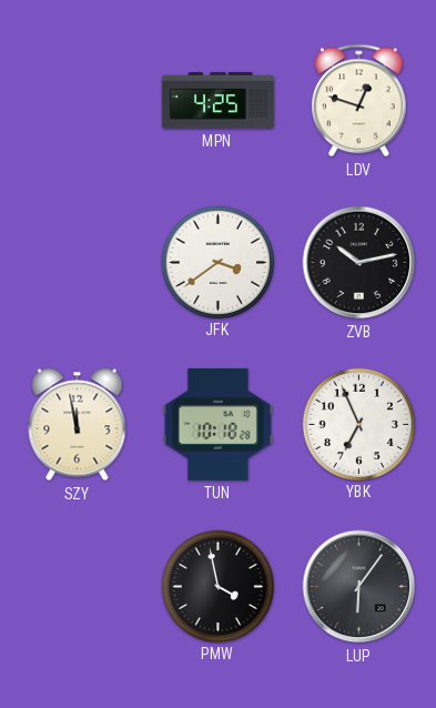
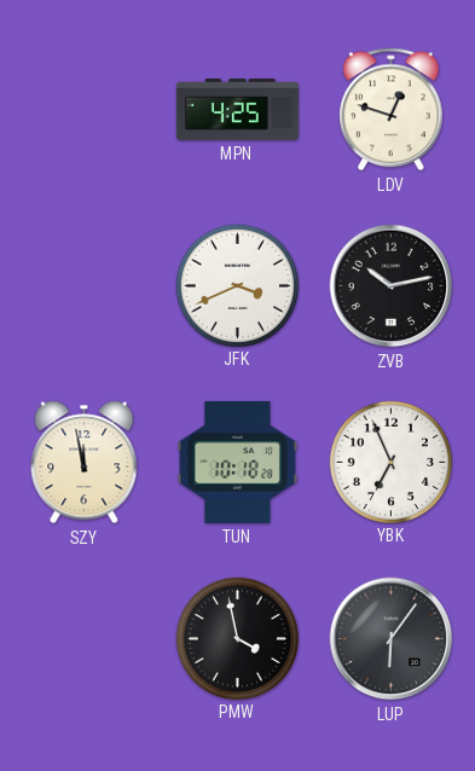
JFK: 3:39 -> 3:41
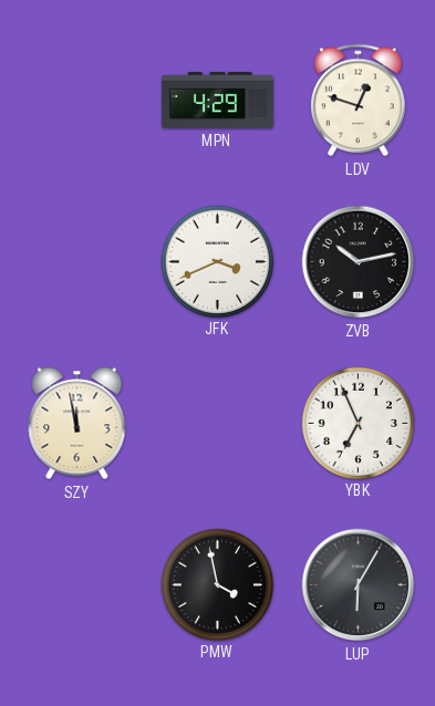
MPN: 4:25 -> 4:29
TUN: 10:18 -> none
LUP: 6:06 -> 6:05
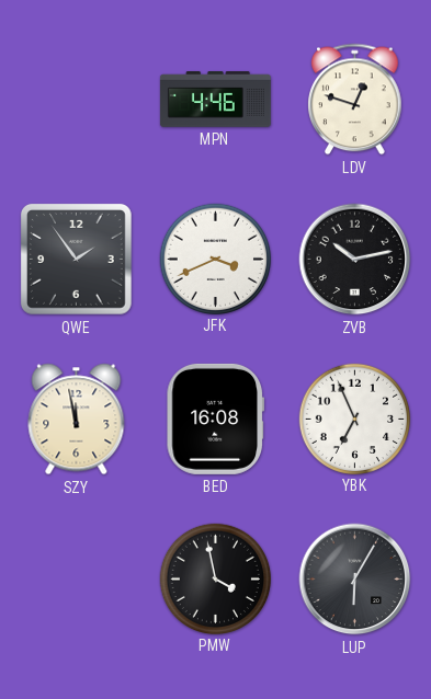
MPN: 4:29 -> 4:46
QWE: none -> 1:54
BED: none -> 16:08
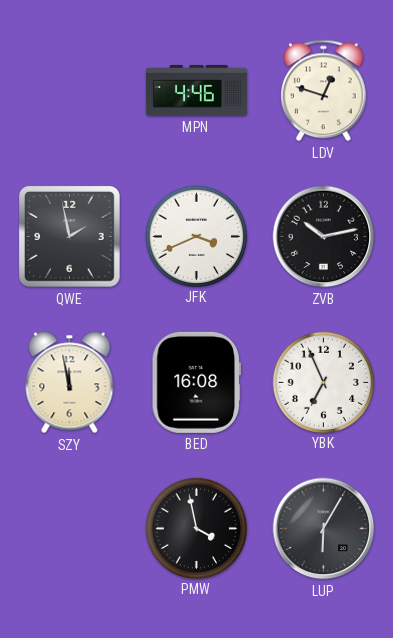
QWE: 1:54 -> 1:58
